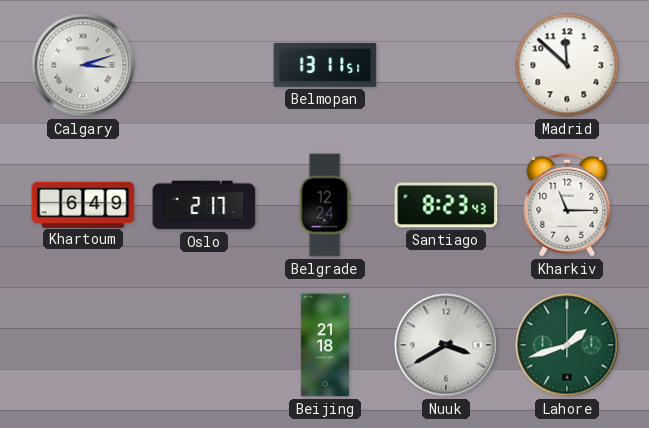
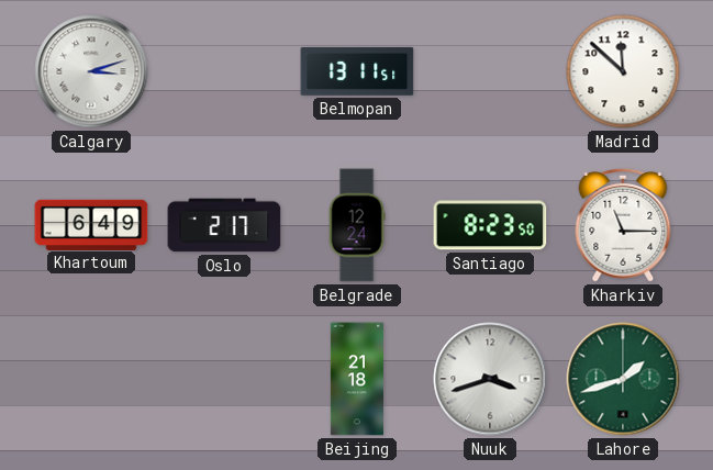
Santiago: 8:23:43 -> 8:23:50
Nuuk: 3:40 -> 3:42
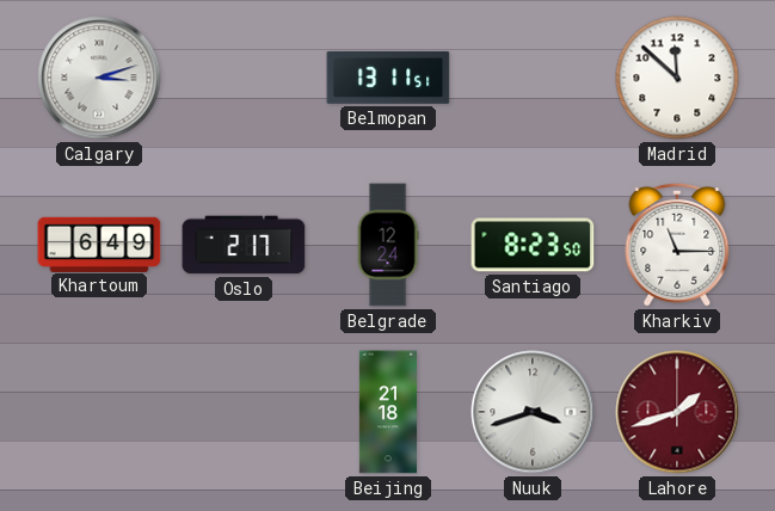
Lahore dial: green -> burgundy
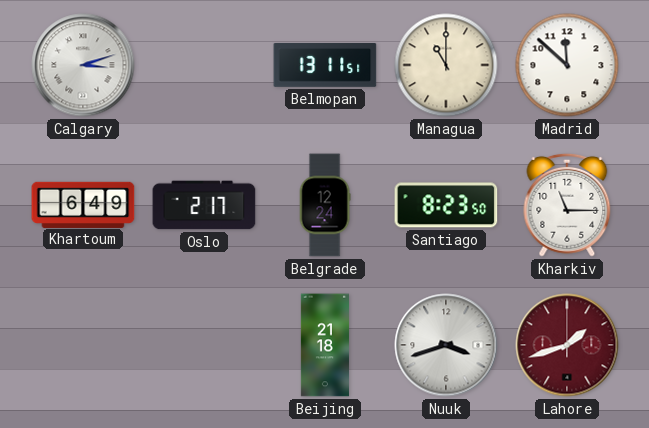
Managua: none -> 11:00
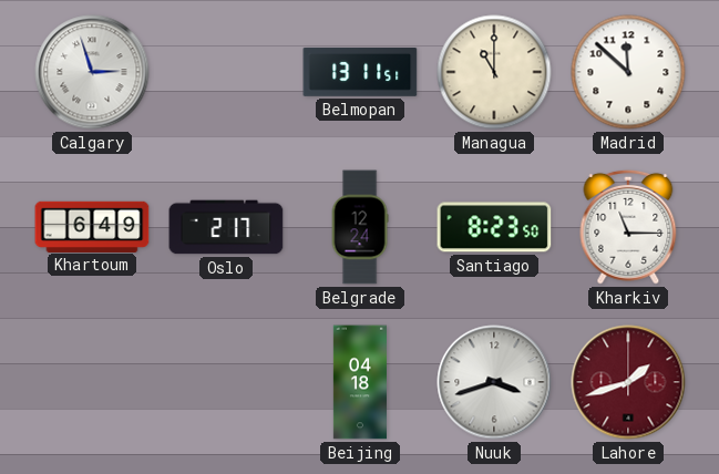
Calgary: 3:12 -> 2:57
Beijing: 21:18 -> 04:18
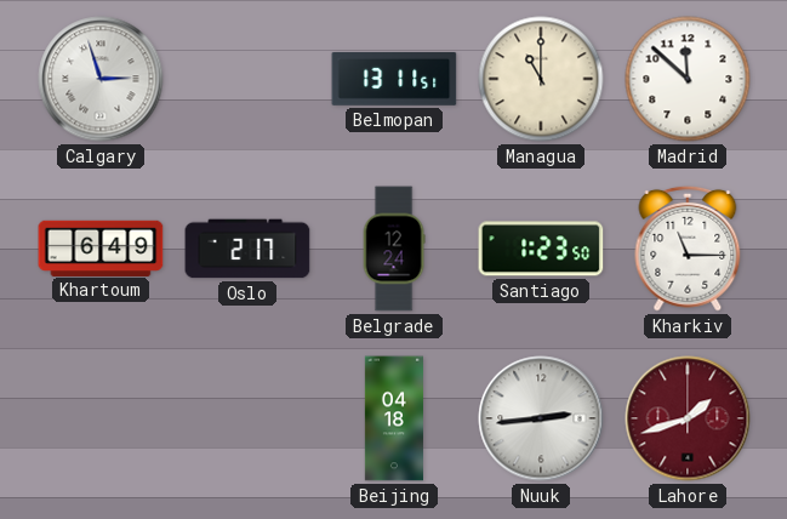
Santiago: 8:23 -> 1:23
Nuuk: 3:42 -> 2:44
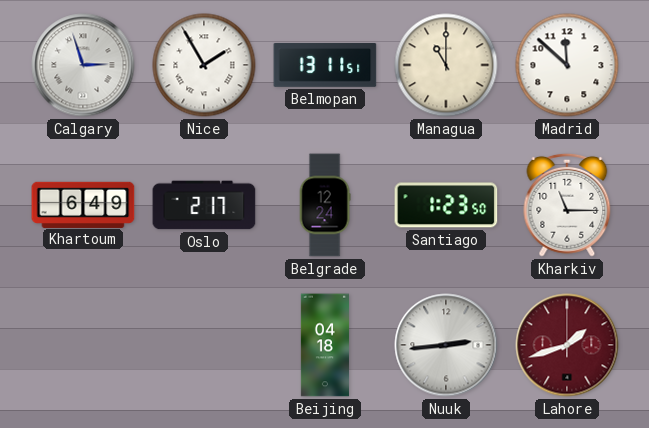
Nice: none -> 1:55
